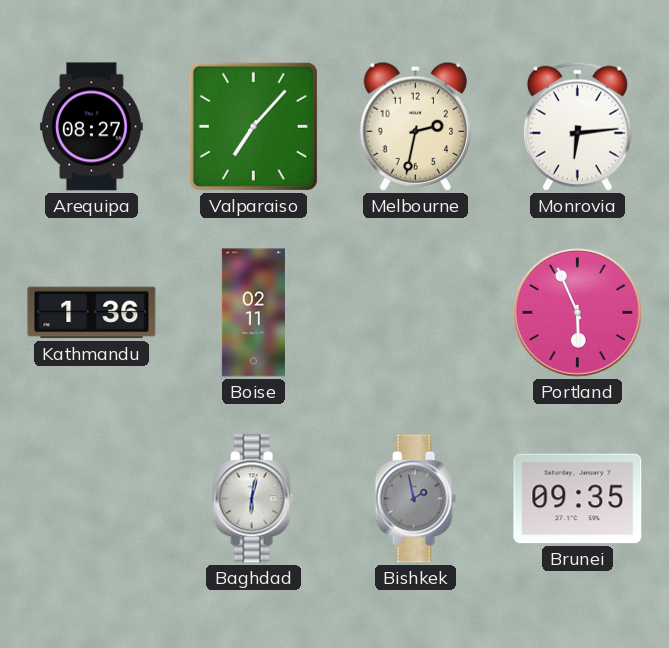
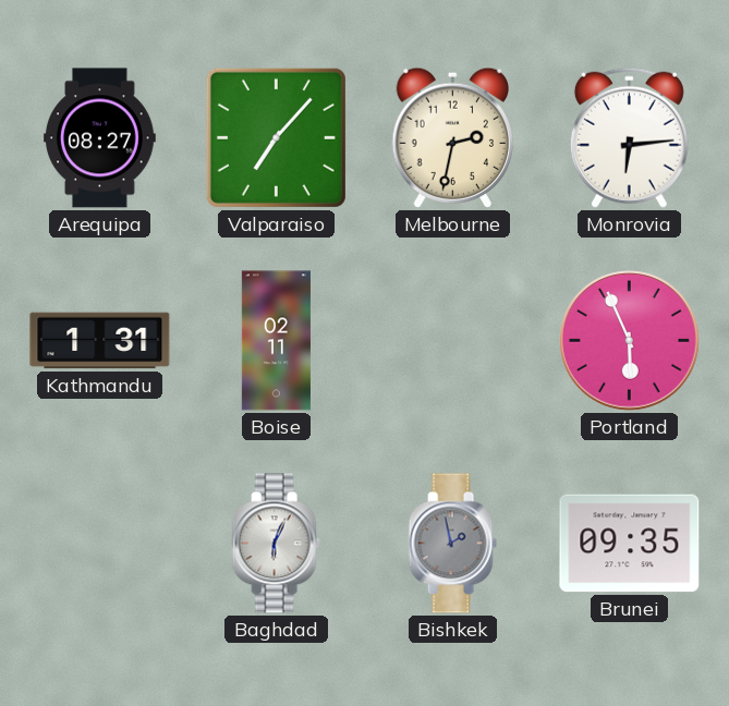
Kathmandu: 1:36 -> 1:31
Baghdad: 6:02 -> 6:04
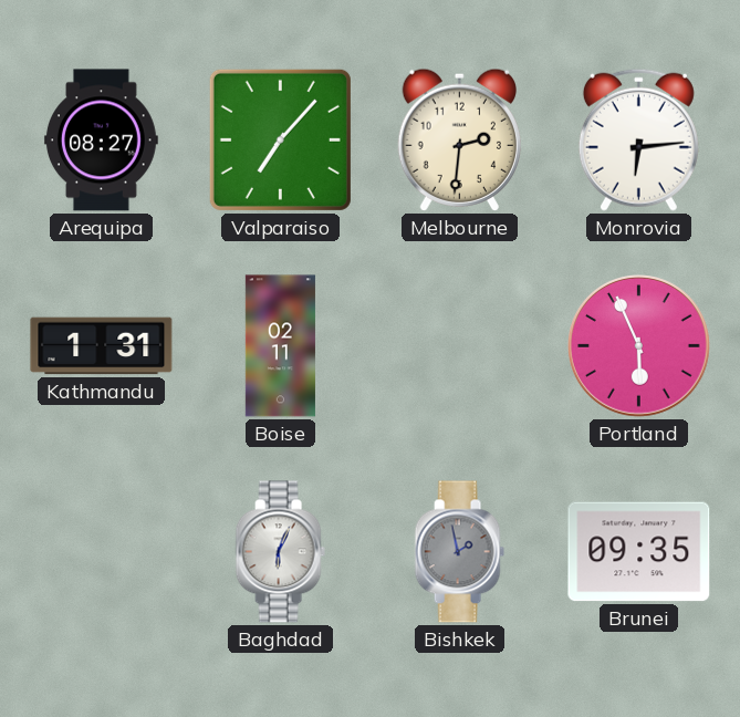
Melbourne: 2:32 -> 2:31
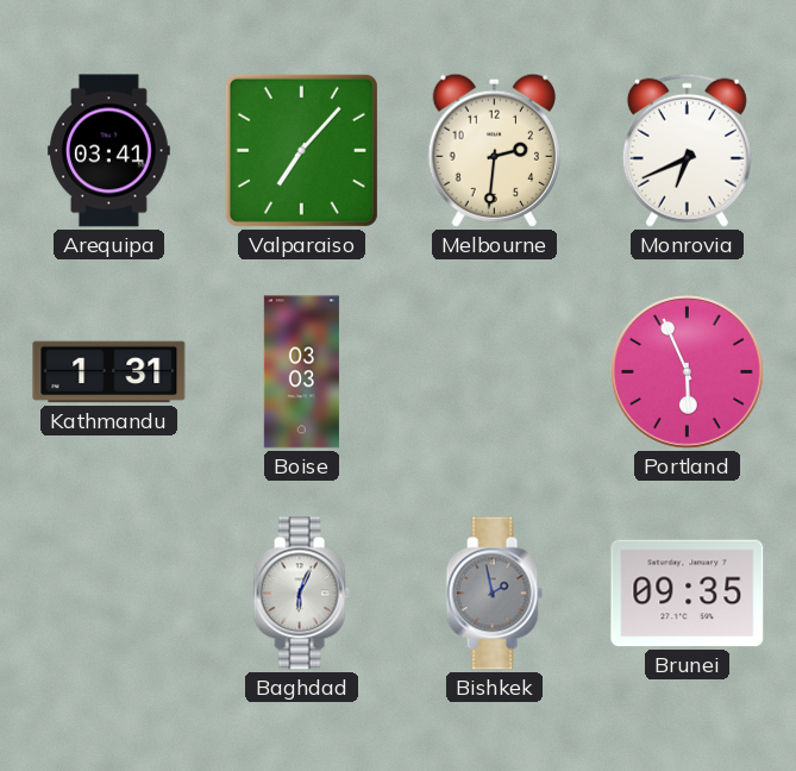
Arequipa: 08:27 -> 03:41
Monrovia: 6:14 -> 6:41
Boise: 02:11 -> 03:03
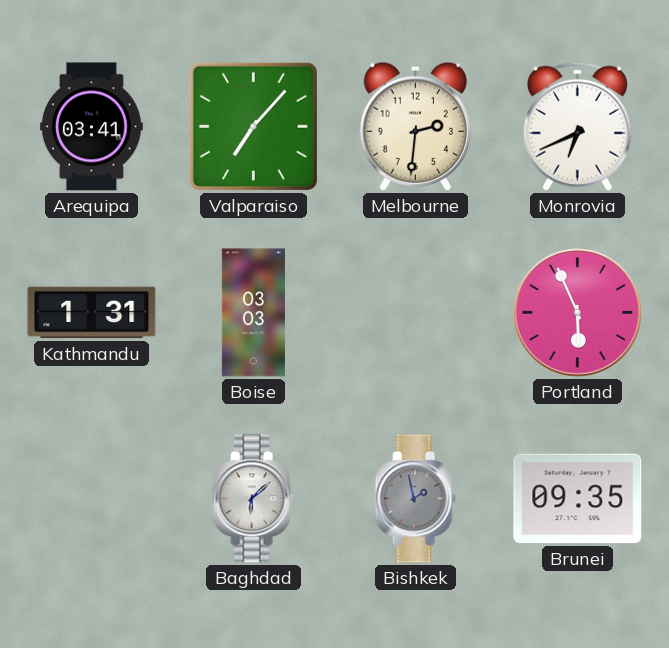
Baghdad: 6:04 -> 6:08
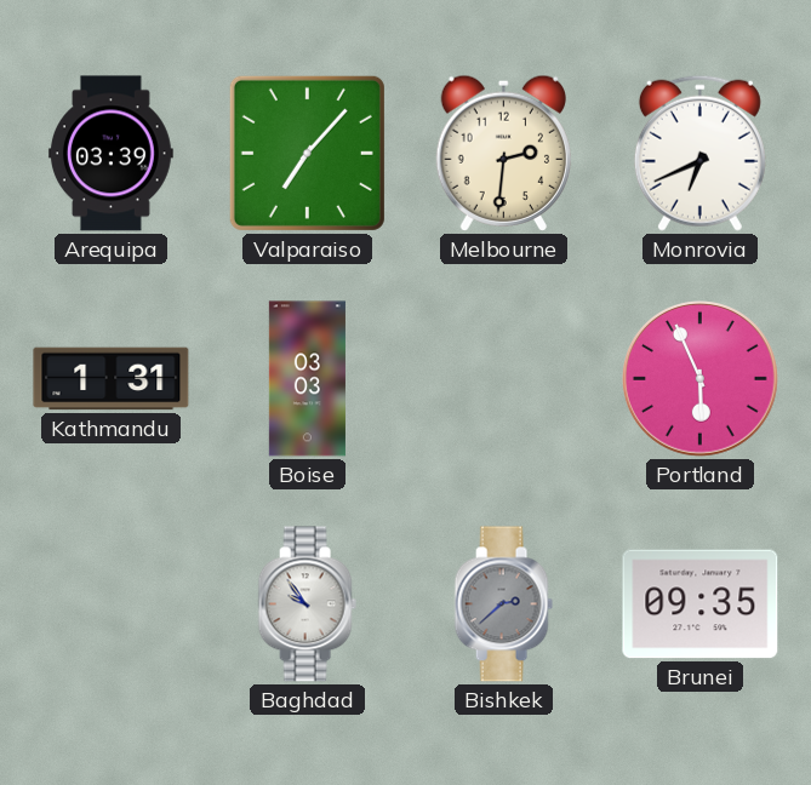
Arequipa: 03:41 -> 03:39
Baghdad: 6:08 -> 9:54
Bishkek: 1:58 -> 2:38
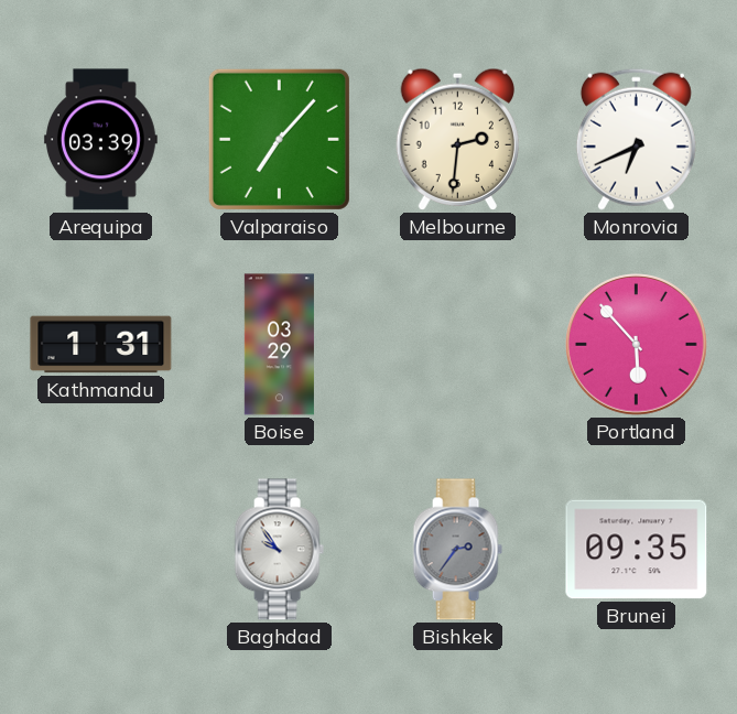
Boise: 03:03 -> 03:29
Portland: 5:56 -> 5:53
Bishkek: 2:38 -> 2:36
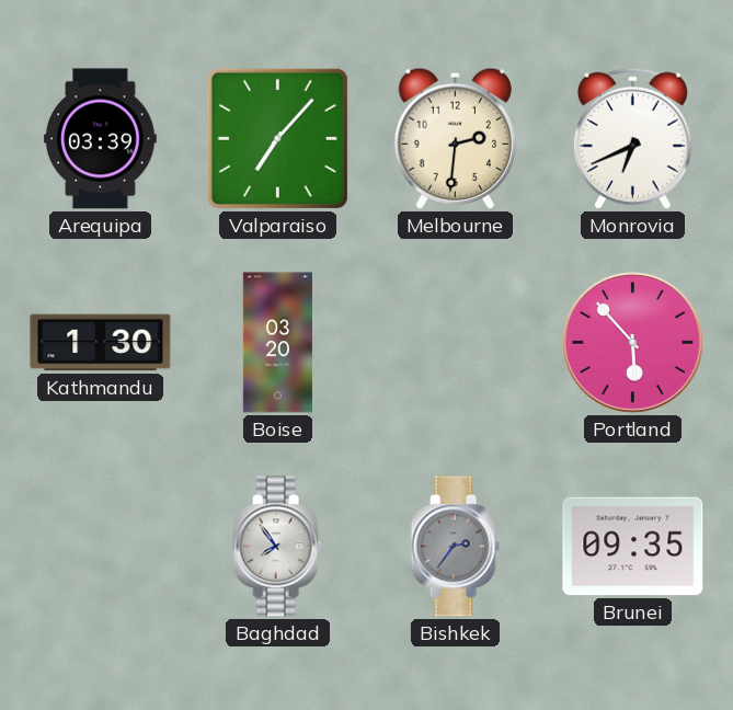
Kathmandu: 1:31 -> 1:30
Boise: 03:29 -> 03:20
Baghdad: 9:54 -> 7:54
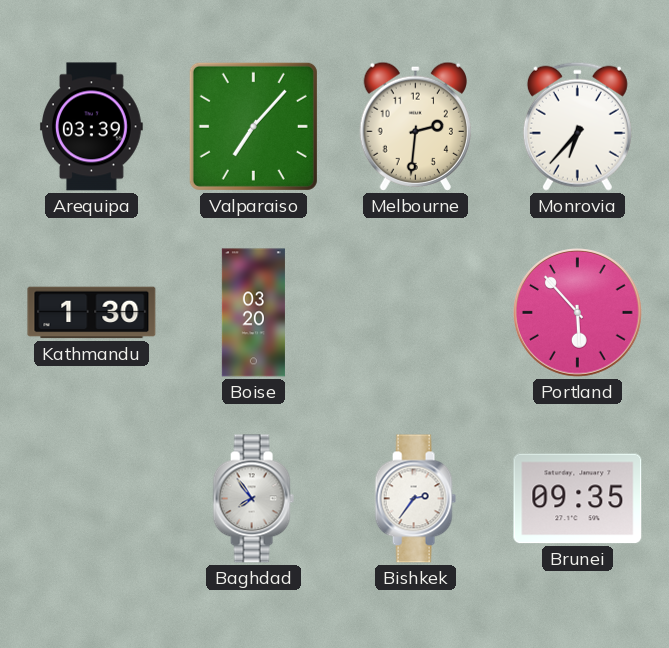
Monrovia: 6:41 -> 6:37
Bishkek dial: grey -> white
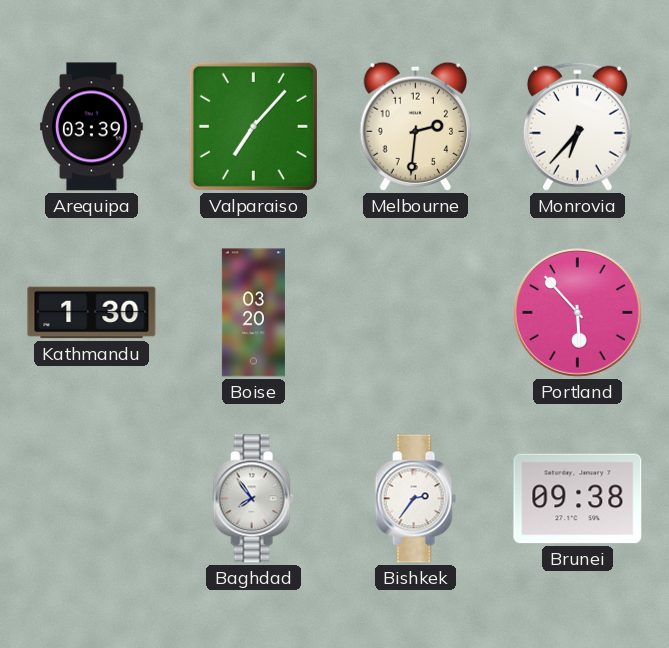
Brunei: 09:35 -> 09:38
